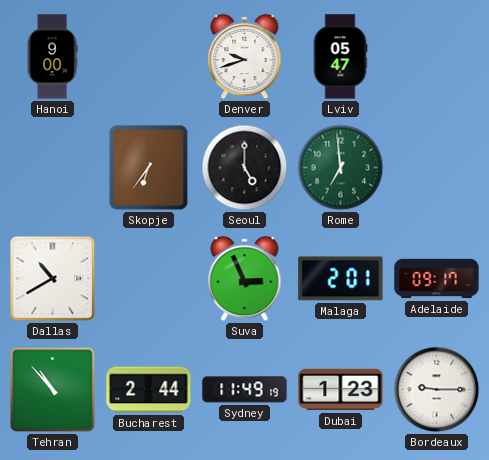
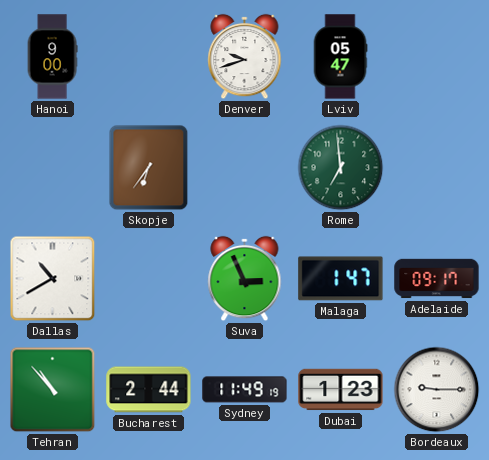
Seoul: 5:00 -> none
Malaga: 2:01 -> 1:47
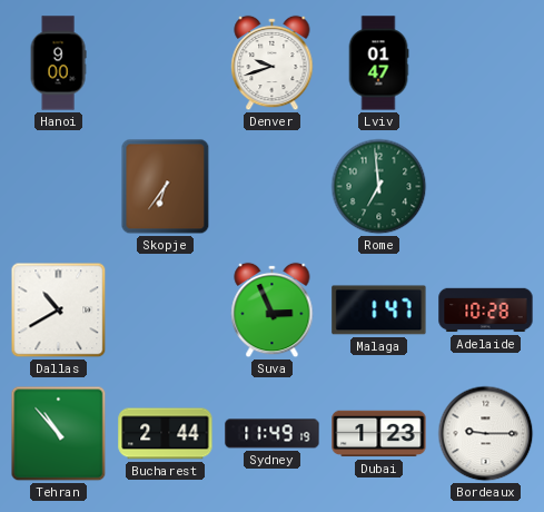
Lviv: 05:47 -> 01:47
Adelaide: 09:17 -> 10:28
